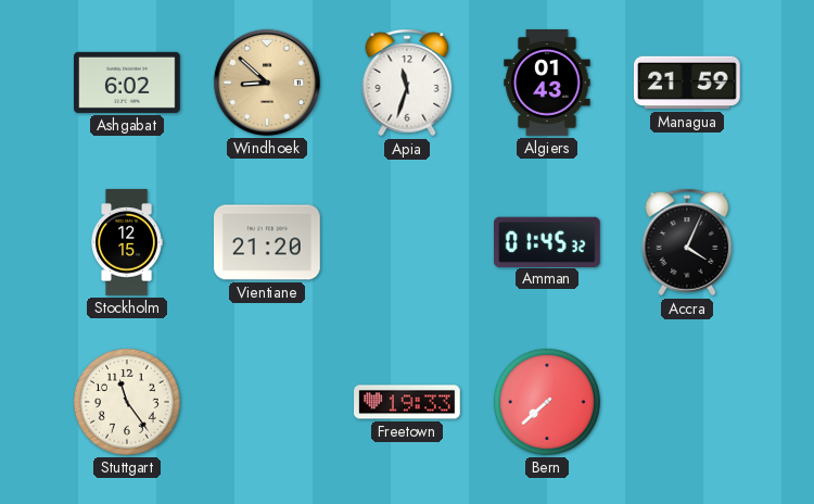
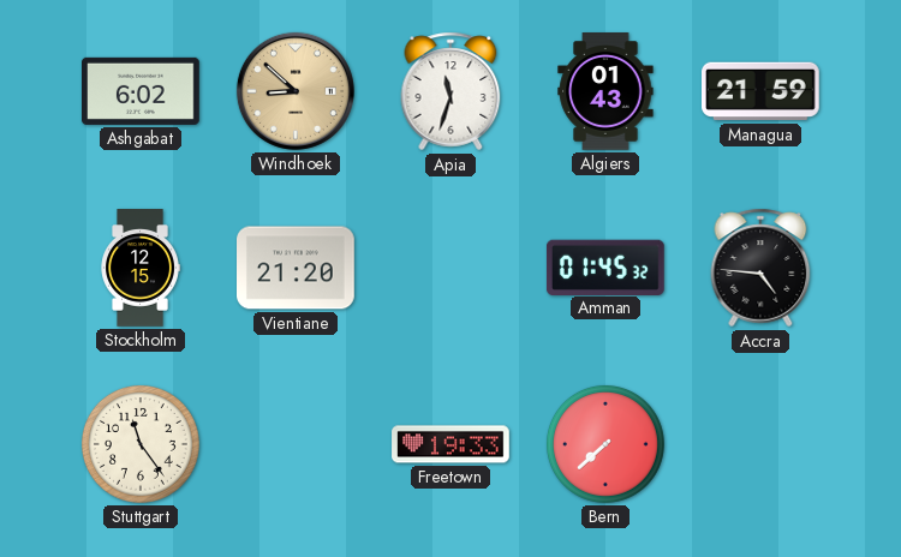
Accra: 4:04 -> 4:46
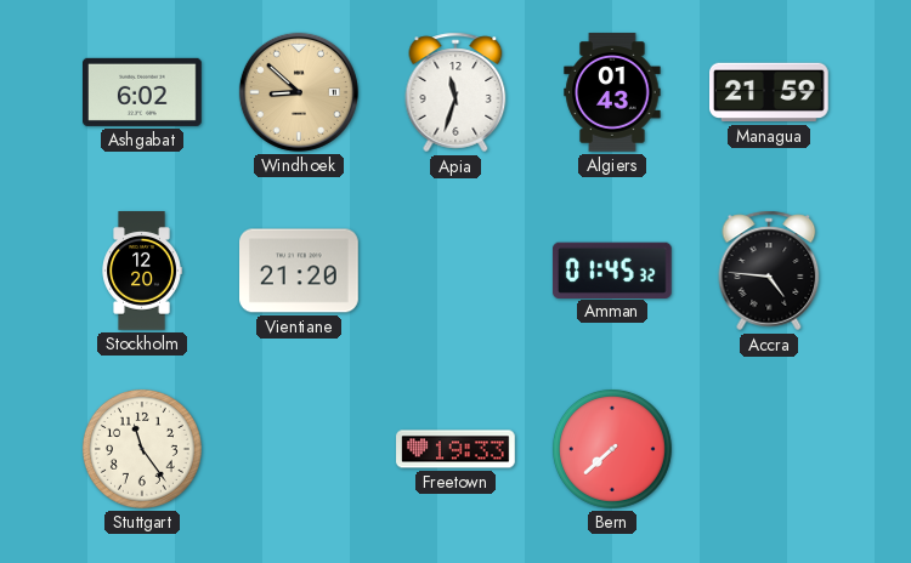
Stockholm: 12:15 -> 12:20
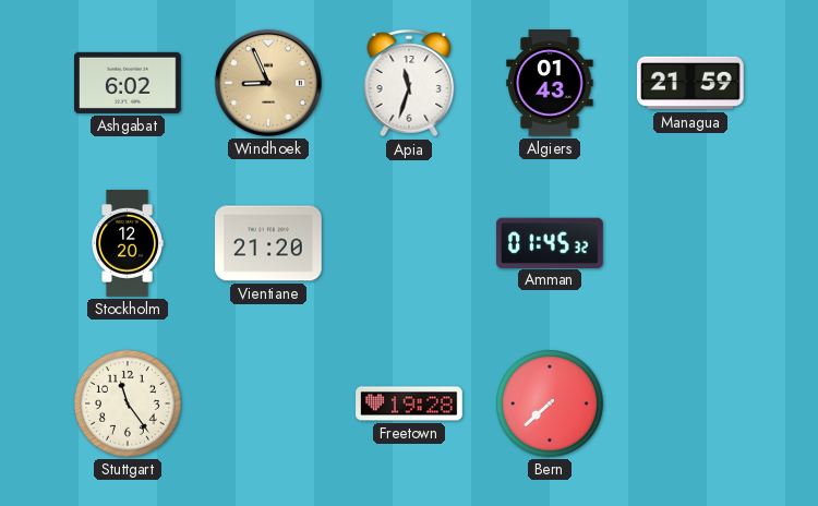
Windhoek: 8:52 -> 8:56
Accra: 4:46 -> none
Freetown: 19:33 -> 19:28
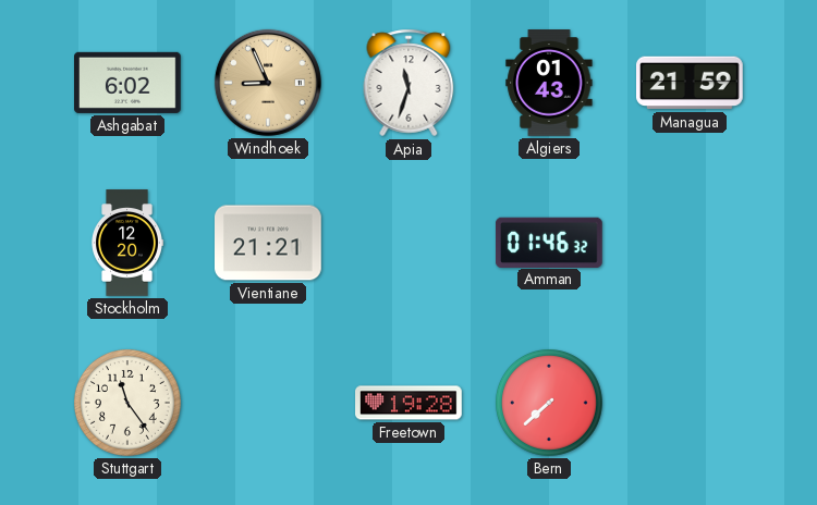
Vientiane: 21:20 -> 21:21
Amman: 01:45 -> 01:46
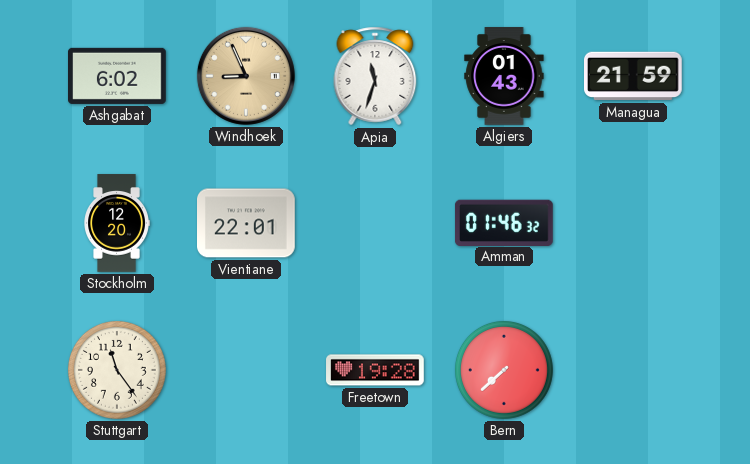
Vientiane: 21:21 -> 22:01
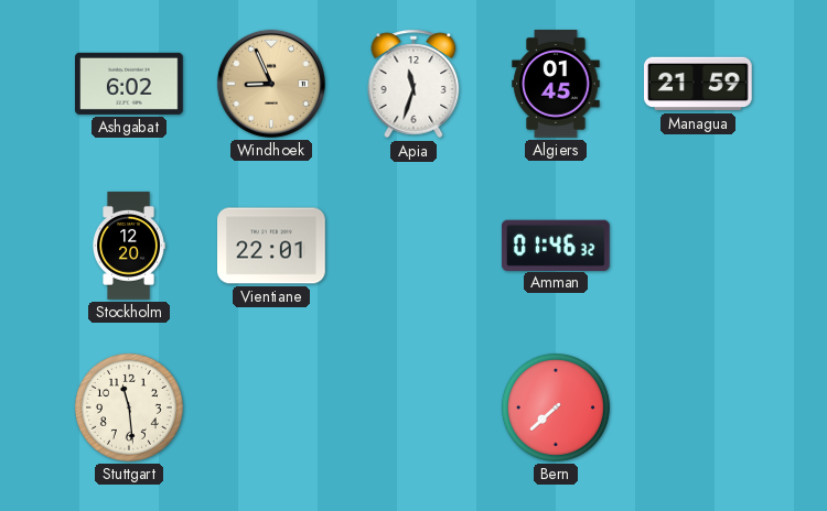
Algiers: 01:43 -> 01:45
Stuttgart: 11:24 -> 11:29
Freetown: 19:28 -> none
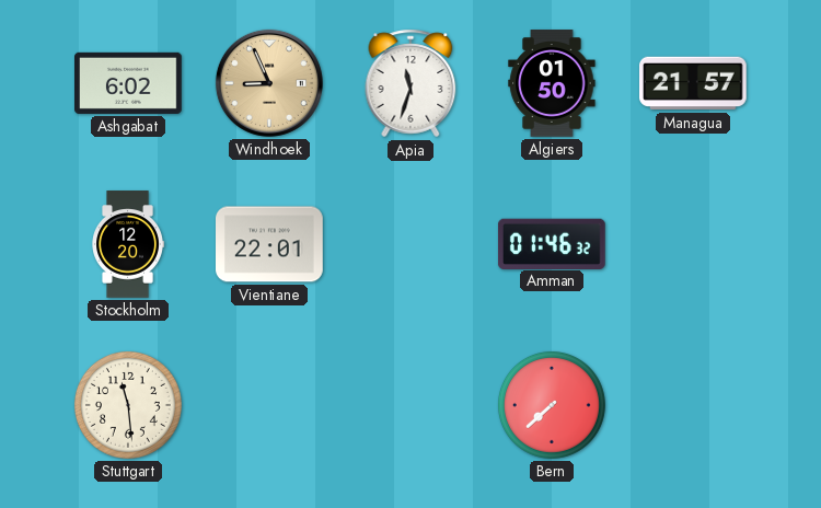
Algiers: 01:45 -> 01:50
Managua: 21:59 -> 21:57
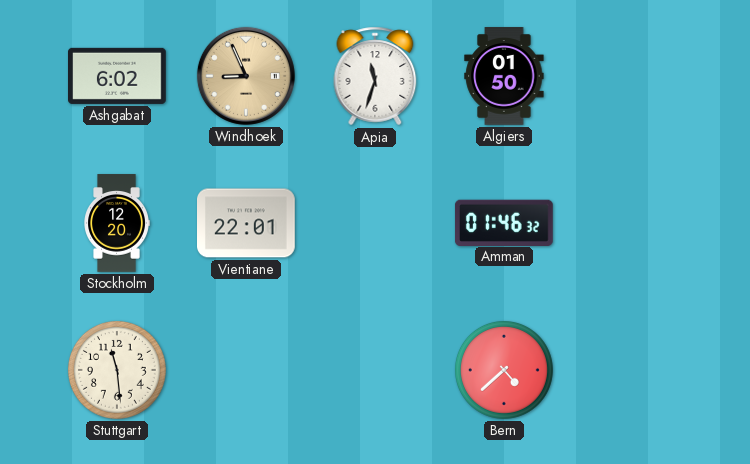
Managua: 21:57 -> none
Bern: 7:38 -> 4:38
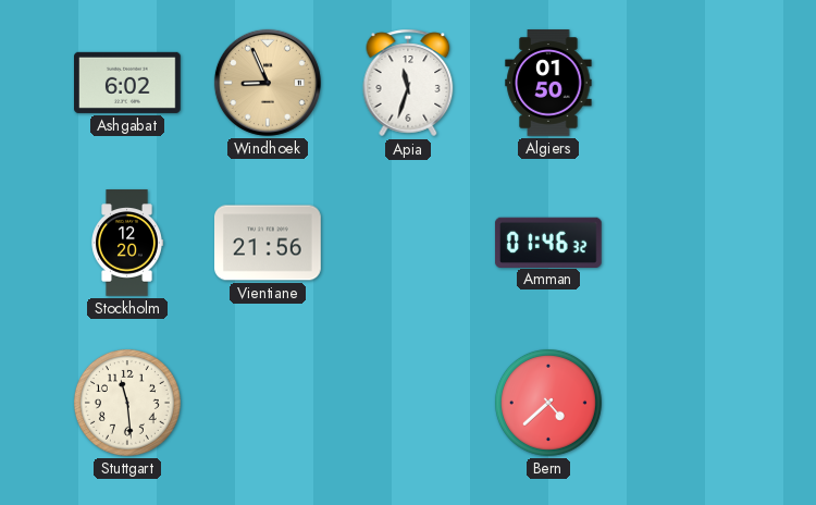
Vientiane: 22:01 -> 21:56
